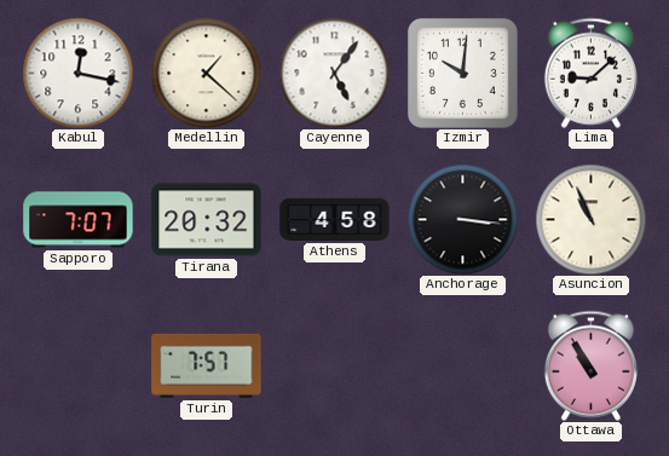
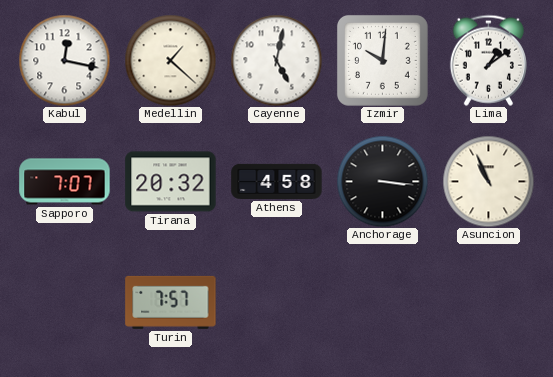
Cayenne: 5:06 -> 5:02
Lima: 9:08 -> 1:09
Ottawa: 10:55 -> none
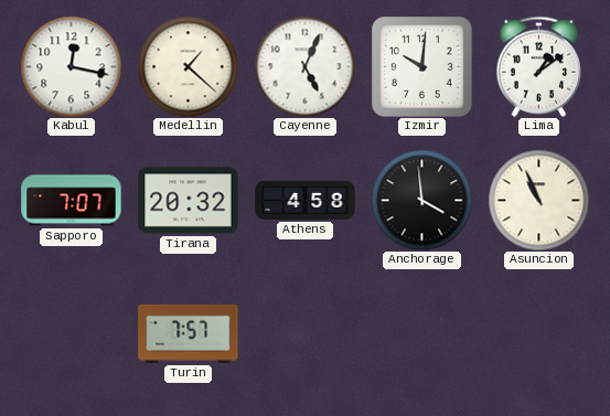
Cayenne: 5:02 -> 5:04
Anchorage: 3:16 -> 3:59
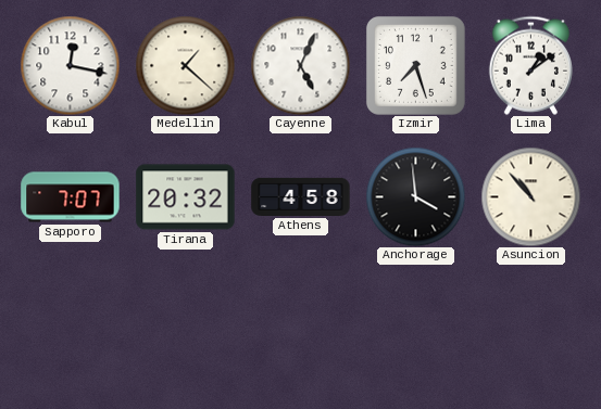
Izmir: 10:01 -> 7:27
Asuncion: 10:56 -> 10:53
Turin: 7:57 -> none
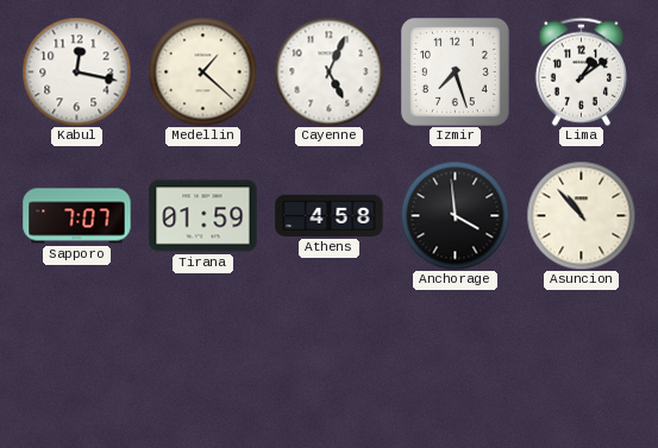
Tirana: 20:32 -> 01:59
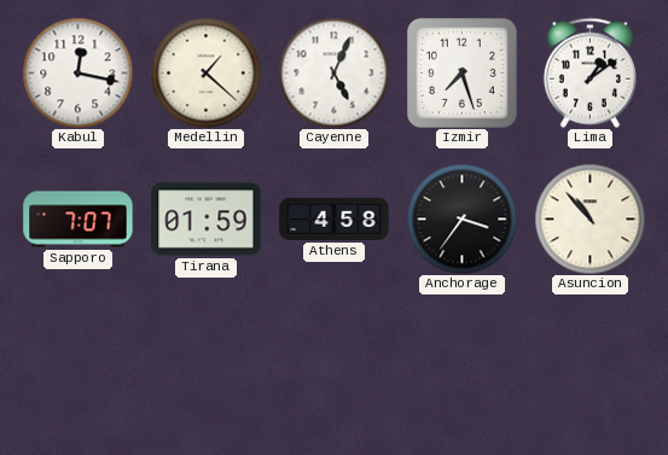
Anchorage: 3:59 -> 3:36
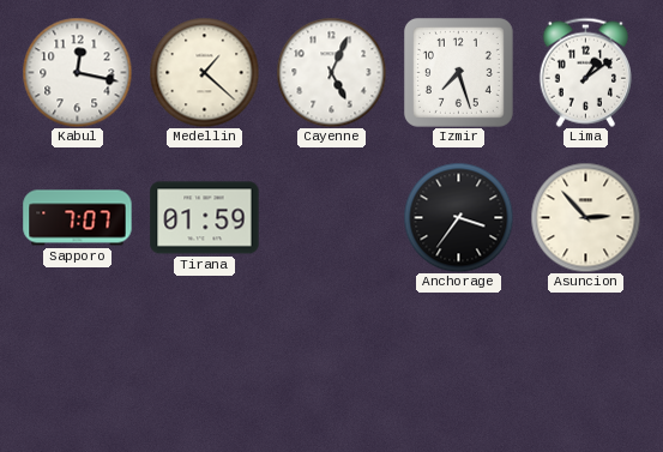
Athens: 4:58 -> none
Asuncion: 10:53 -> 2:53
